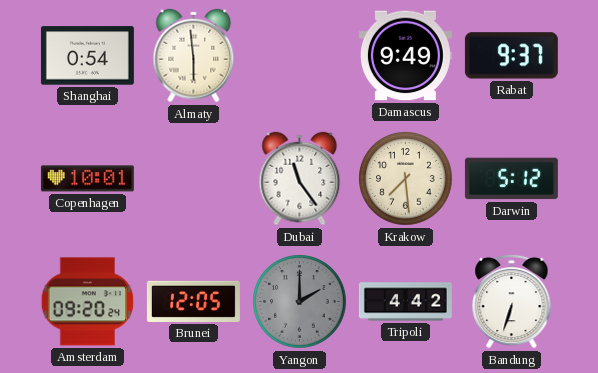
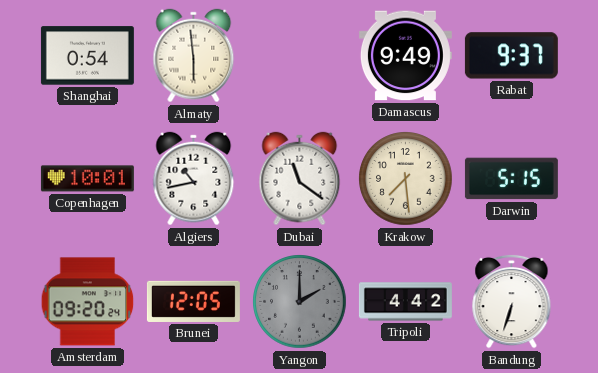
Algiers: none -> 10:43
Dubai: 11:24 -> 11:21
Darwin: 5:12 -> 5:15
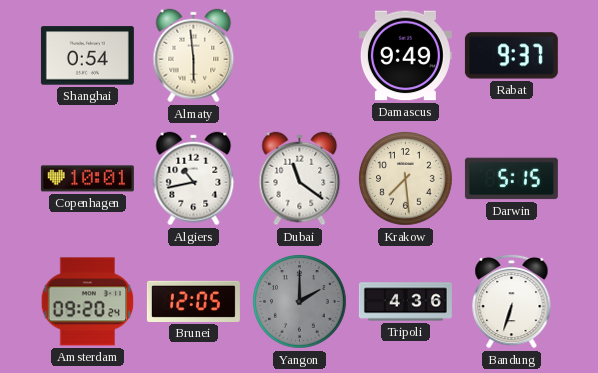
Tripoli: 4:42 -> 4:36
